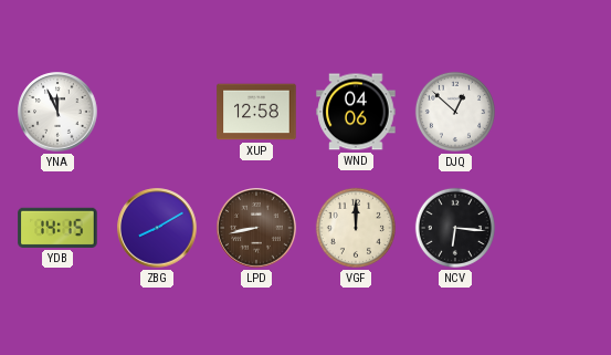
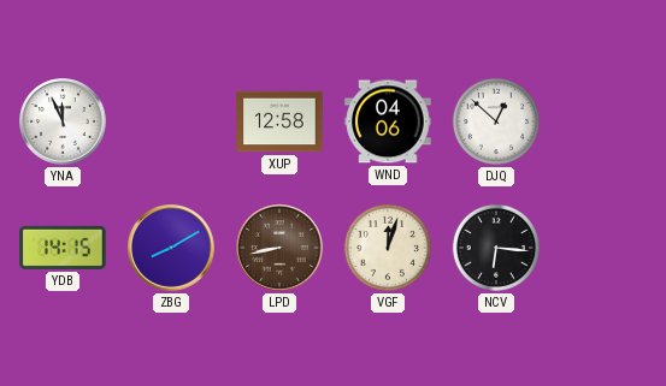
VGF: 12:00 -> 12:03
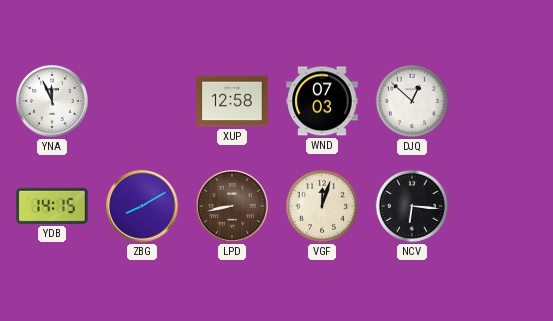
WND: 04:06 -> 07:03
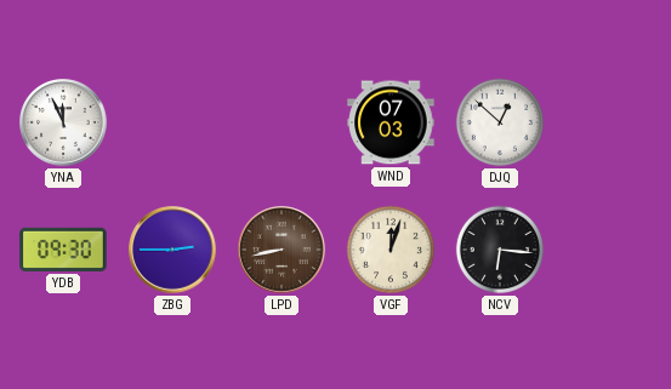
XUP: 12:58 -> none
YDB: 14:15 -> 09:30
ZBG: 8:10 -> 2:45
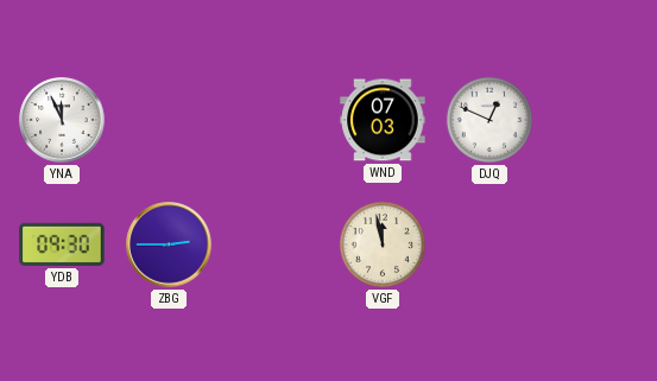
DJQ: 12:52 -> 12:49
LPD: 8:43 -> none
VGF: 12:03 -> 11:58
NCV: 6:16 -> none
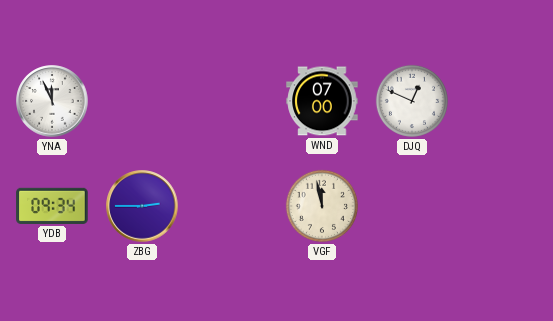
WND: 07:03 -> 07:00
YDB: 09:30 -> 09:34
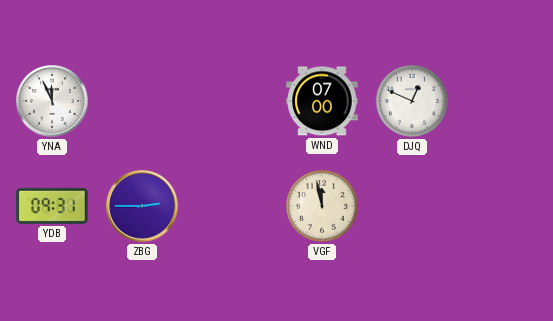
YDB: 09:34 -> 09:31
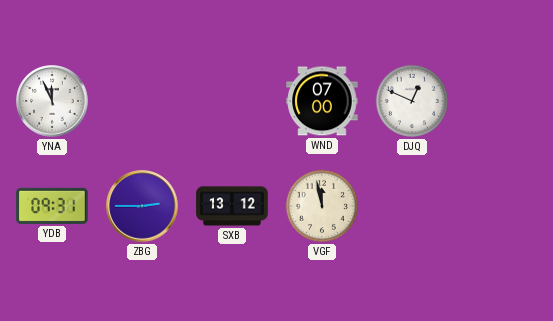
SXB: none -> 13:12
